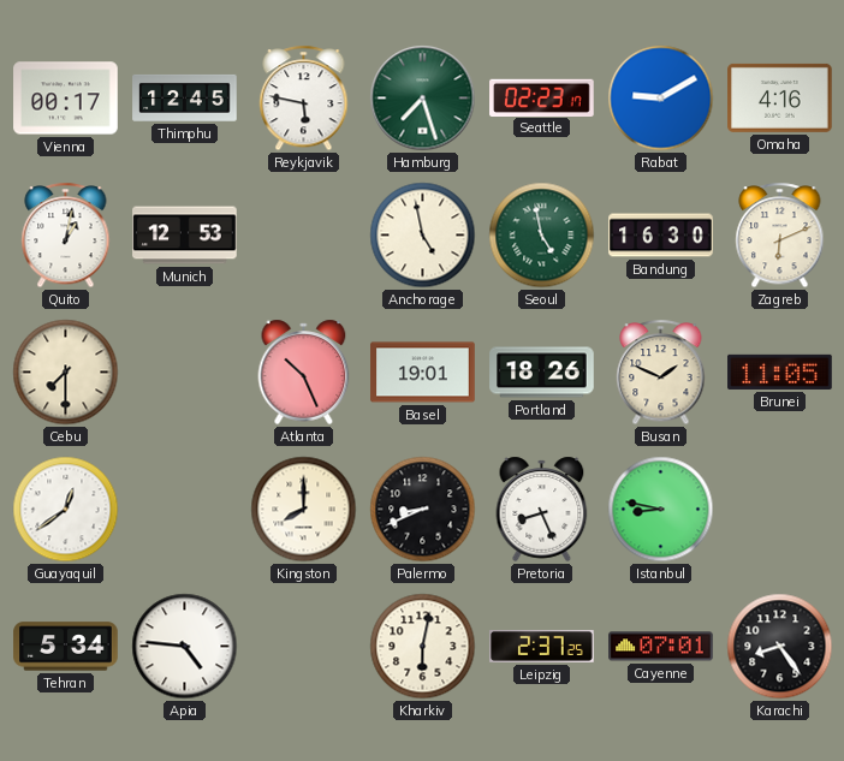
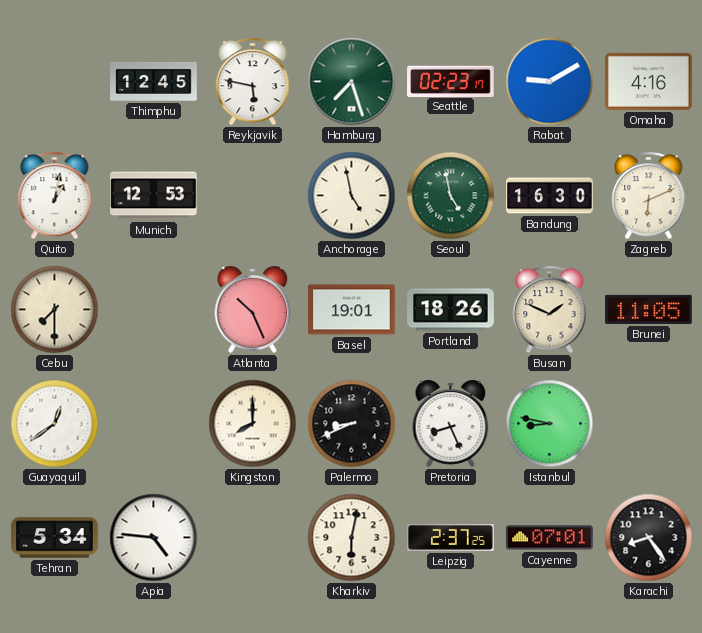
Vienna: 00:17 -> none
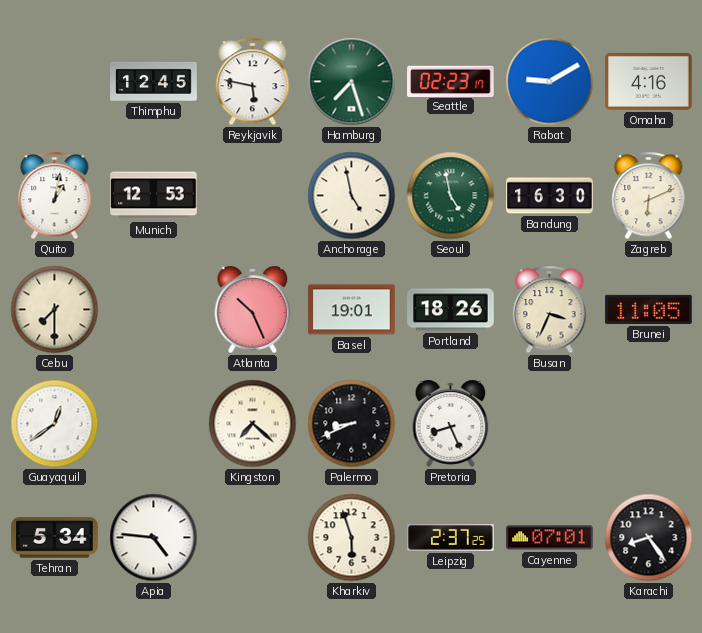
Busan: 1:49 -> 3:34
Kingston: 8:00 -> 7:22
Istanbul: 8:47 -> none
Kharkiv: 6:02 -> 5:57
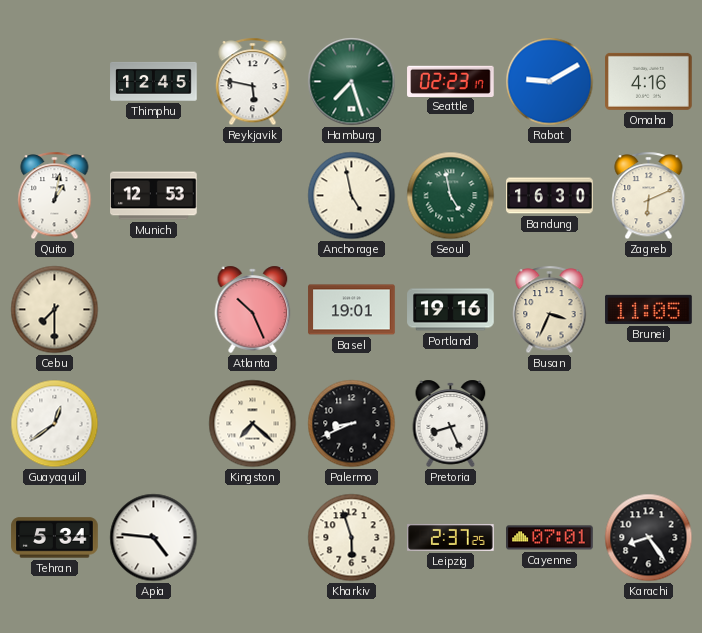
Portland: 18:26 -> 19:16
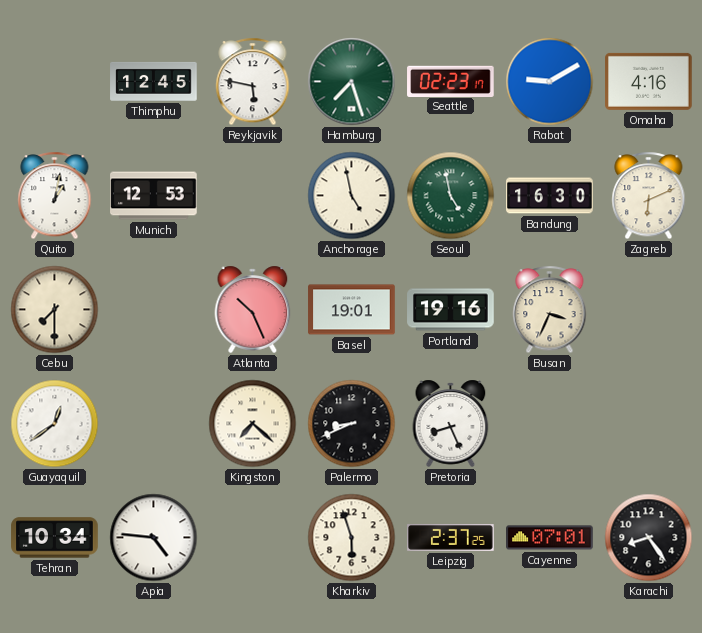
Brunei: 11:05 -> none
Tehran: 5:34 -> 10:34
